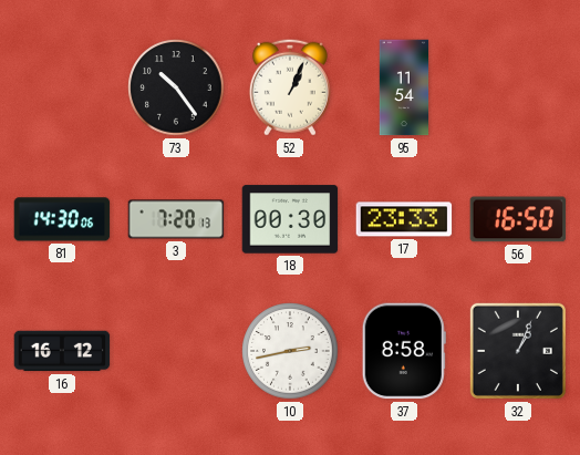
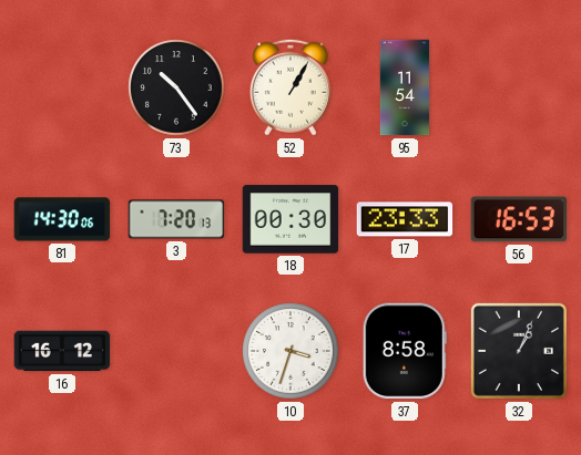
52: 1:04 -> 1:05
56: 16:50 -> 16:53
10: 2:43 -> 3:33
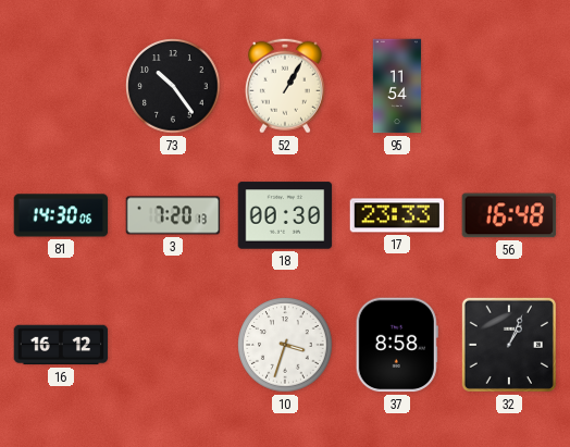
56: 16:53 -> 16:48
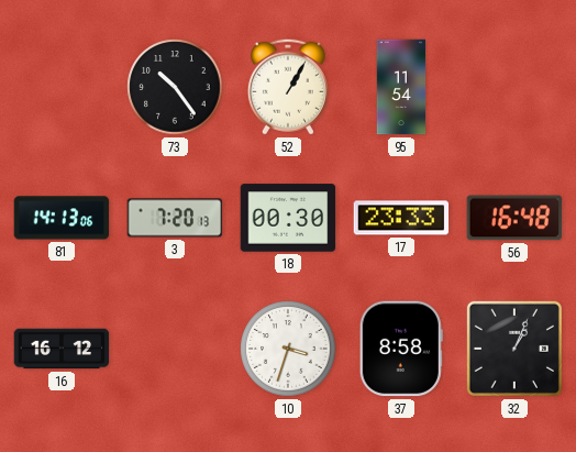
81: 14:30 -> 14:13
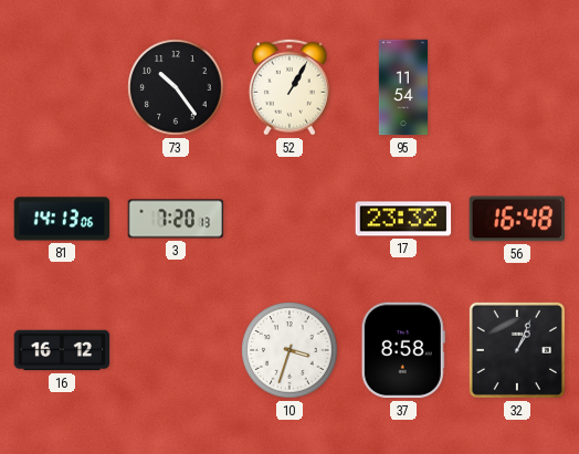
18: 00:30 -> none
17: 23:33 -> 23:32
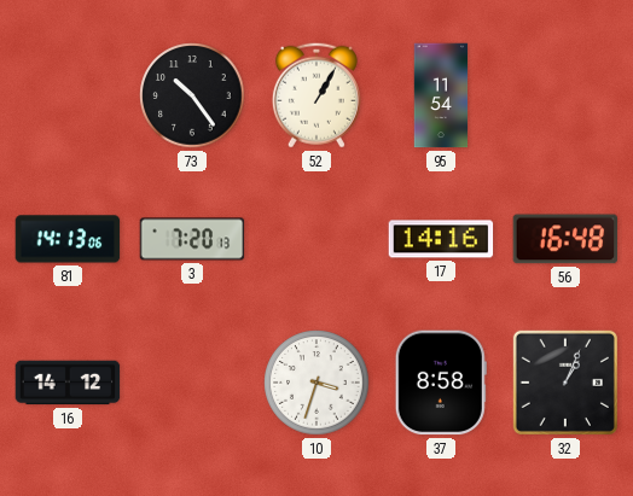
17: 23:32 -> 14:16
16: 16:12 -> 14:12
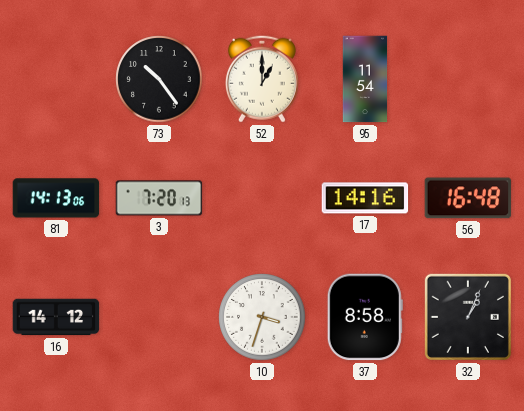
52: 1:05 -> 1:00
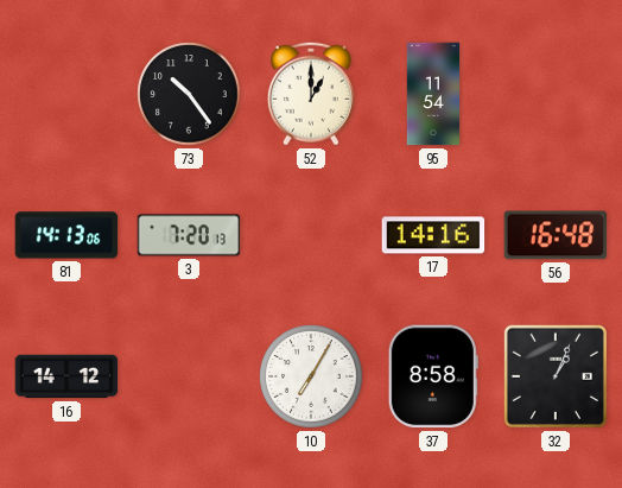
10: 3:33 -> 7:05
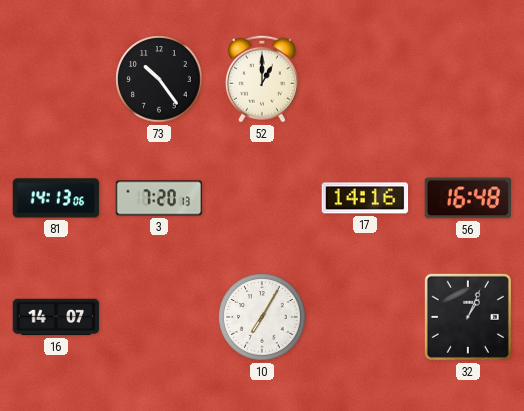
95: 11:54 -> none
16: 14:12 -> 14:07
37: 8:58 -> none
